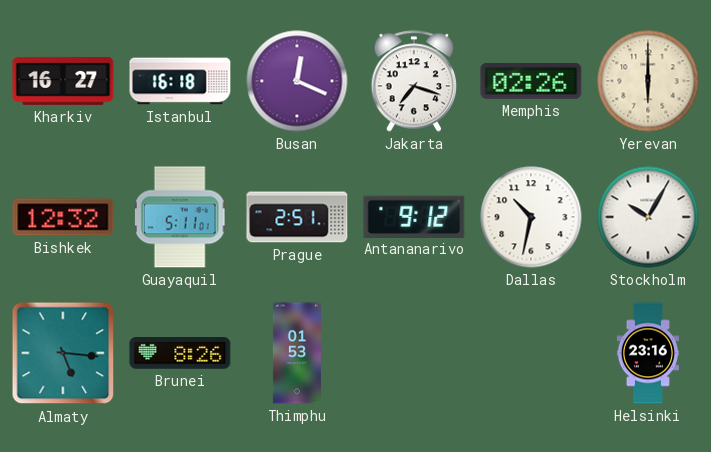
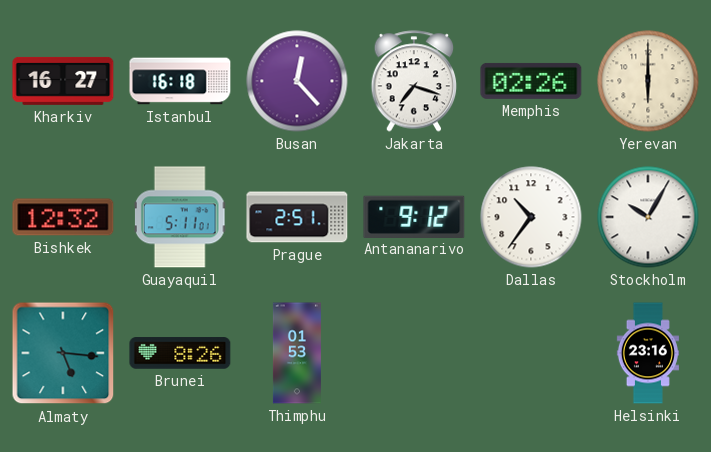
Busan: 12:19 -> 12:23
Dallas: 10:32 -> 10:36
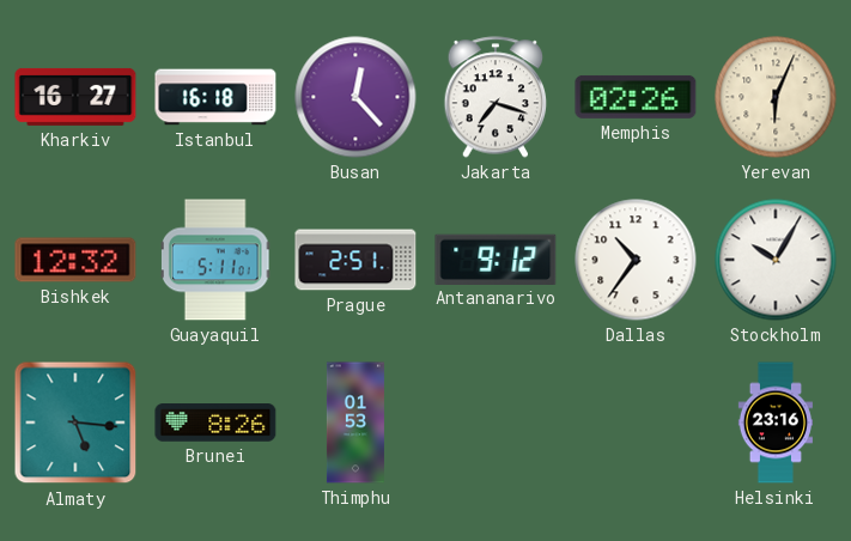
Yerevan: 6:00 -> 6:04
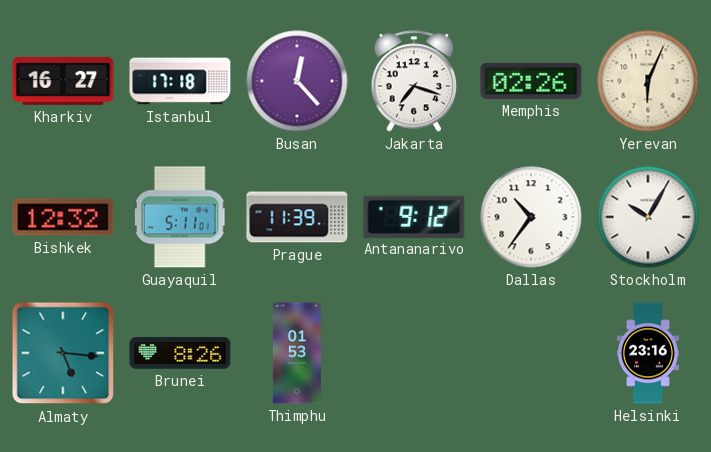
Istanbul: 16:18 -> 17:18
Prague: 2:51 -> 11:39
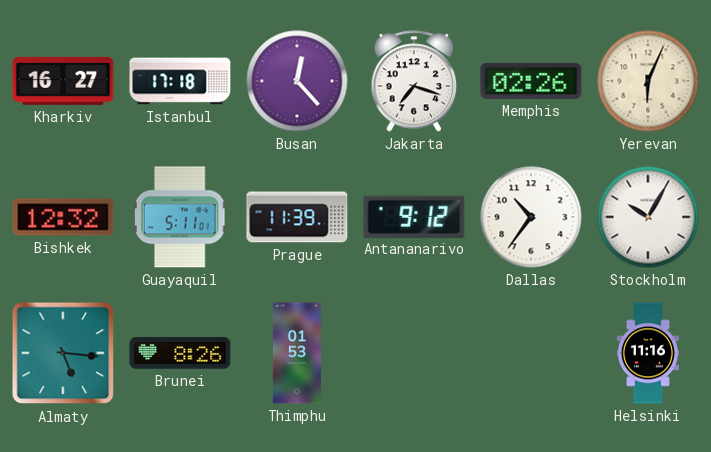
Helsinki: 23:16 -> 11:16
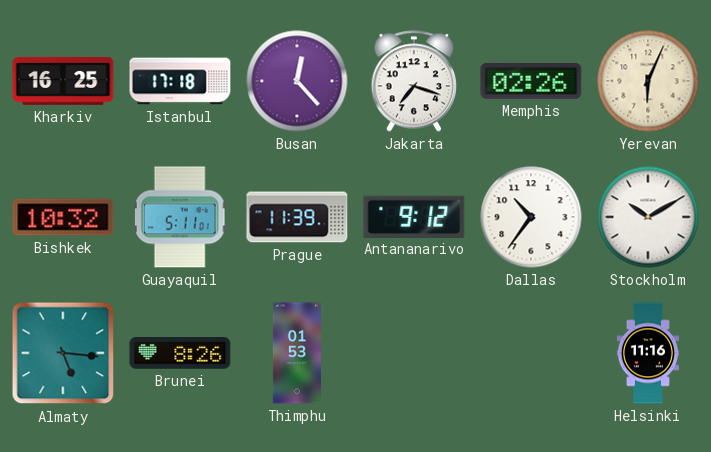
Kharkiv: 16:27 -> 16:25
Bishkek: 12:32 -> 10:32
Stockholm: 10:05 -> 10:10
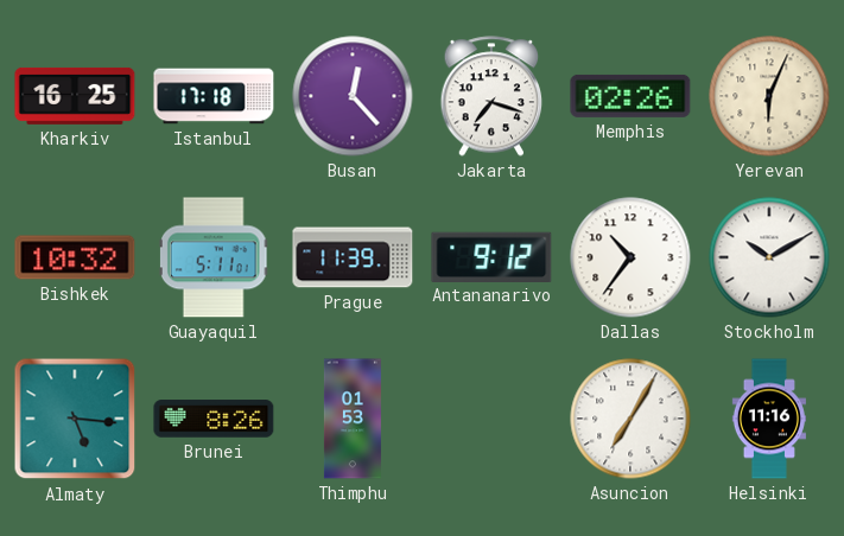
Asuncion: none -> 7:05
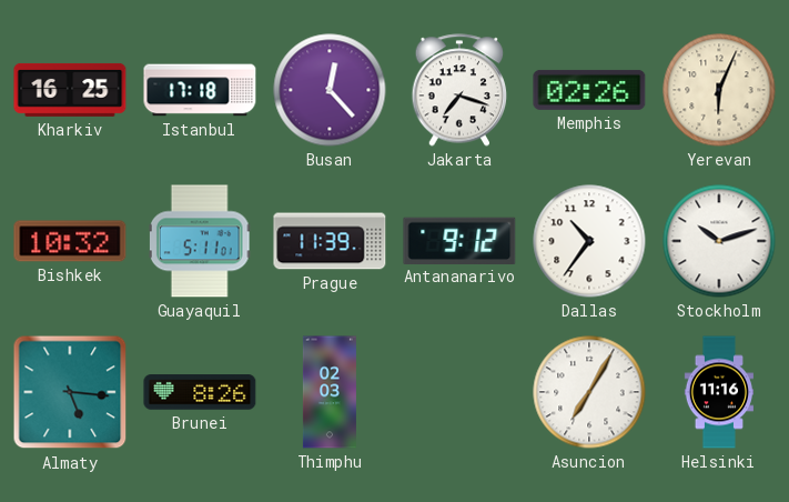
Stockholm: 10:10 -> 10:12
Thimphu: 01:53 -> 02:03
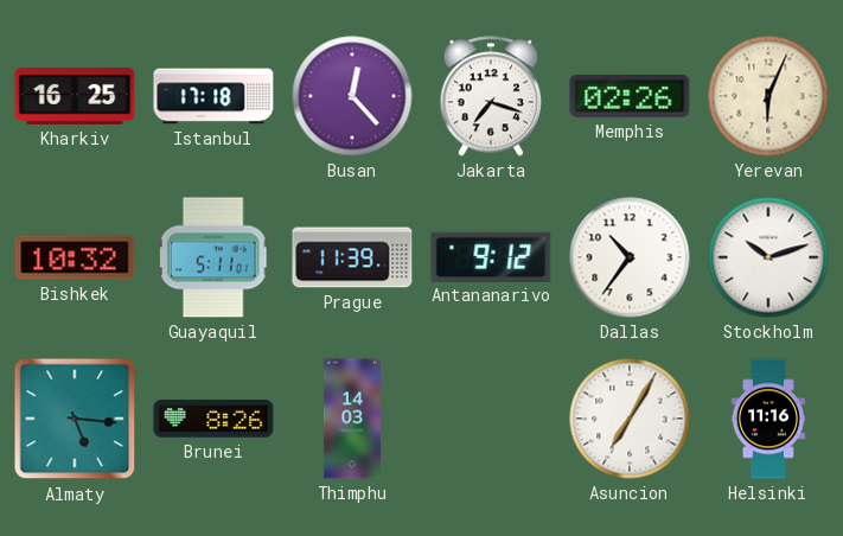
Thimphu: 02:03 -> 14:03
